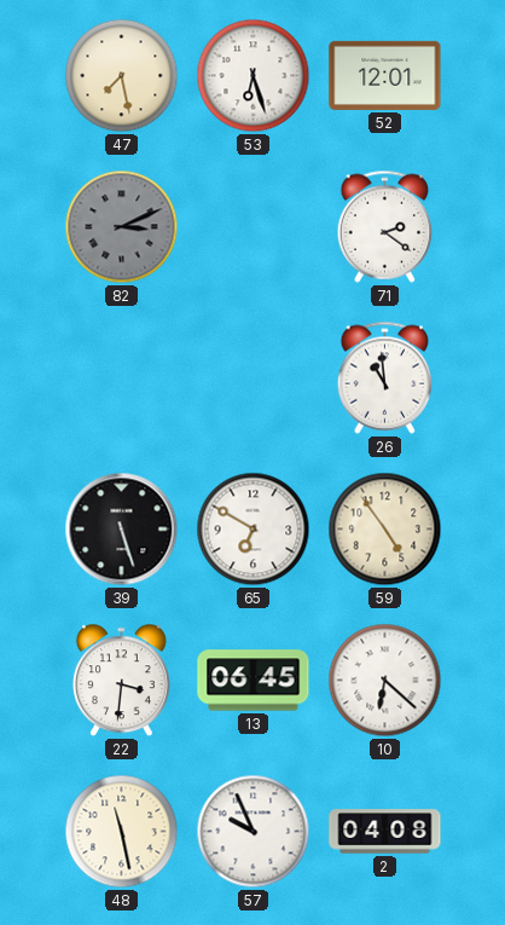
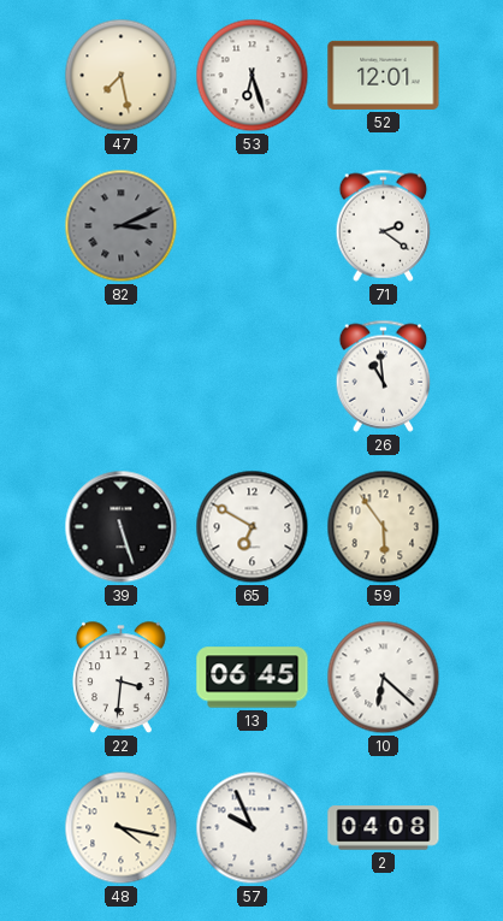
59: 4:54 -> 5:54
48: 11:28 -> 4:17
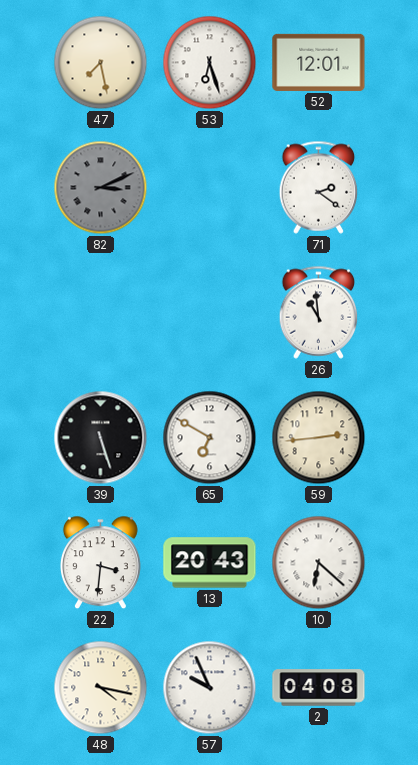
59: 5:54 -> 2:44
13: 06:45 -> 20:43
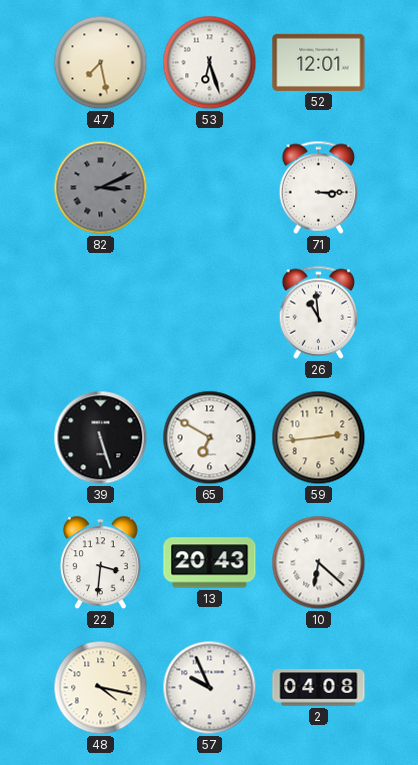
71: 2:21 -> 3:15
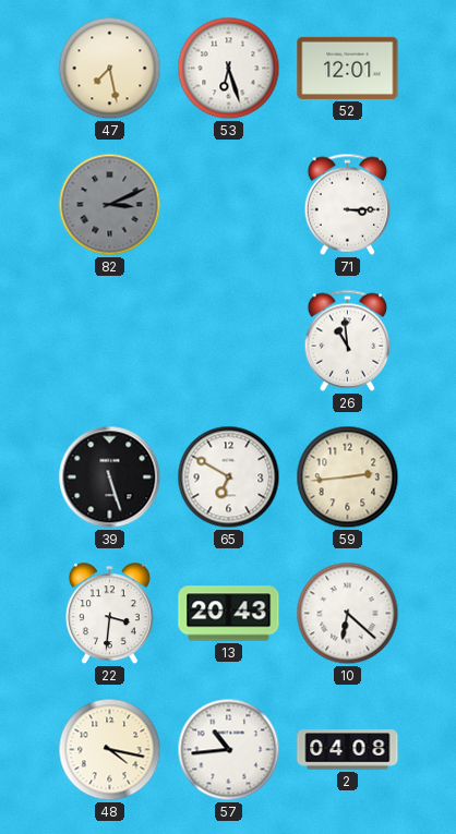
57: 9:56 -> 10:44
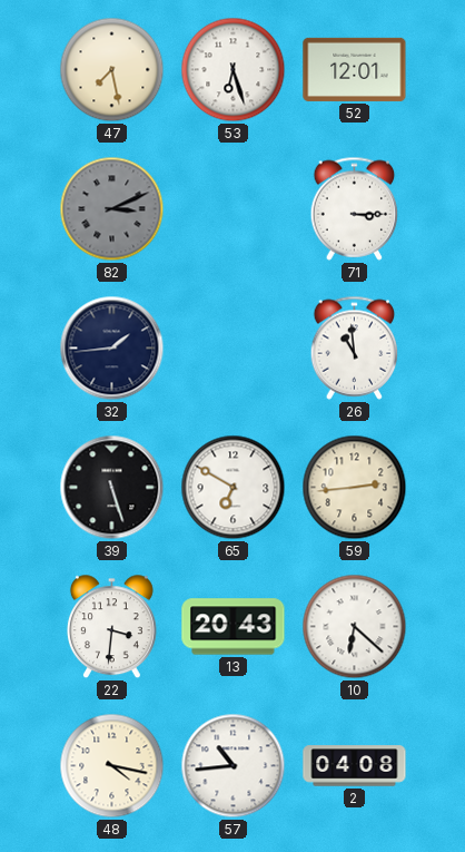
32: none -> 1:44
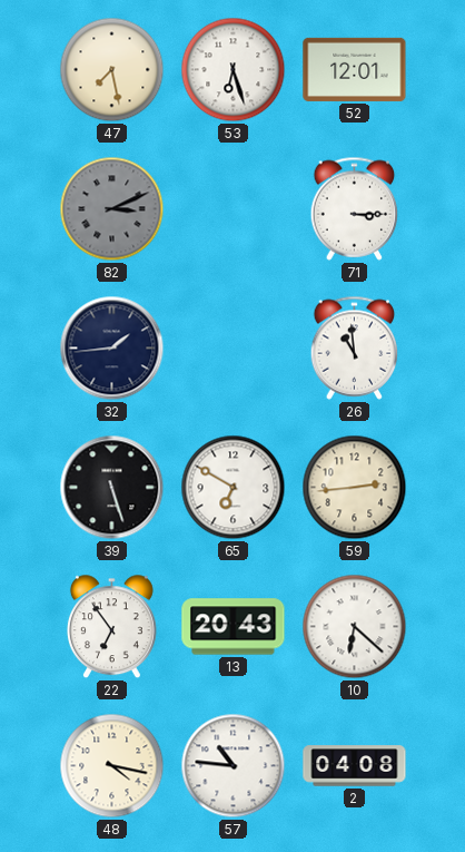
22: 3:31 -> 6:54
57: 10:44 -> 10:46
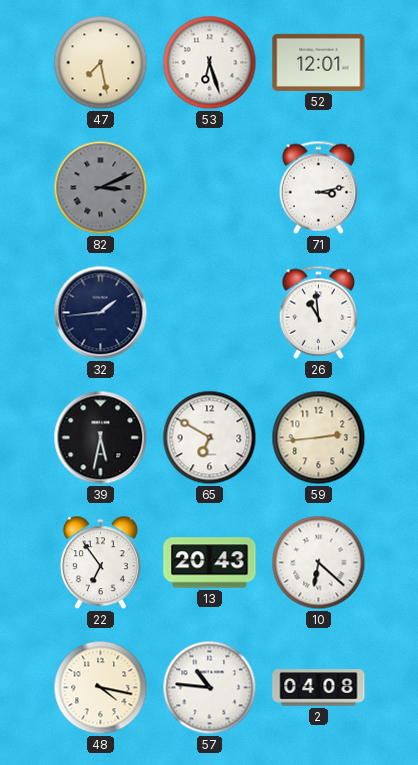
71: 3:15 -> 3:13
39: 5:27 -> 5:32
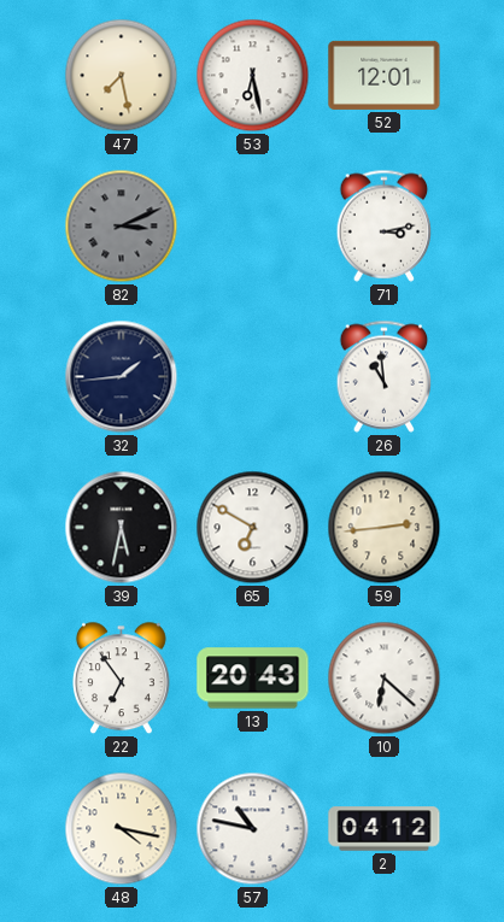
53: 6:27 -> 6:28
57: 10:46 -> 10:47
2: 04:08 -> 04:12
